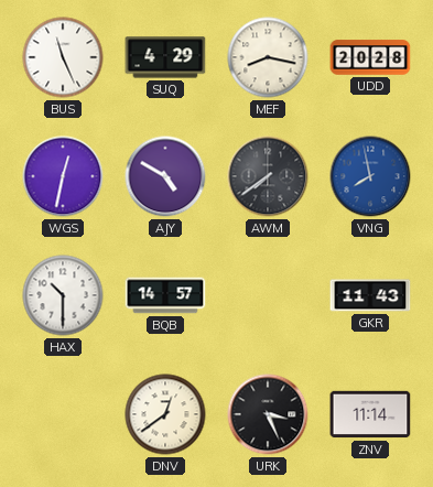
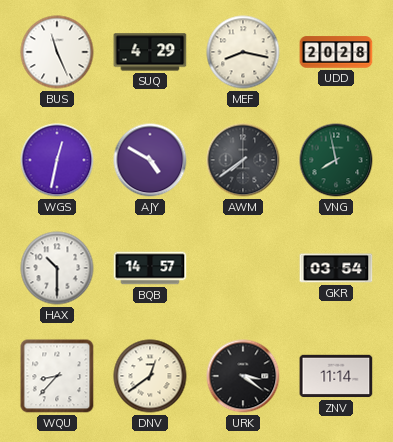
VNG dial: blue -> green
GKR: 11:43 -> 03:54
WQU: none -> 8:37
URK: 3:26 -> 3:21
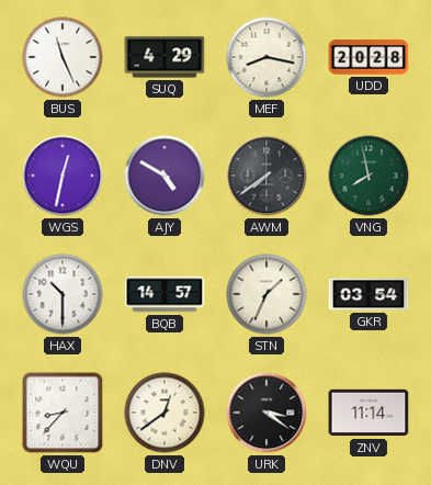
STN: none -> 1:34
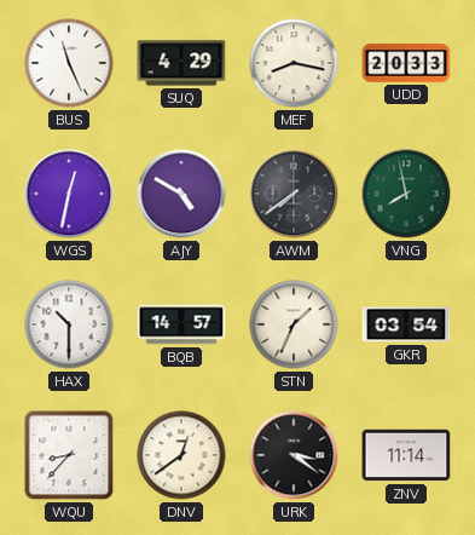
UDD: 20:28 -> 20:33
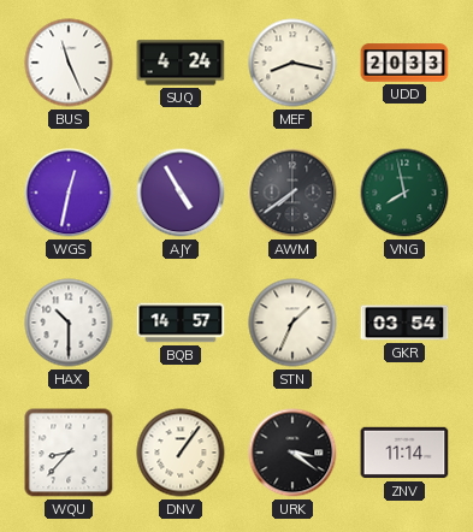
SUQ: 4:29 -> 4:24
AJY: 4:50 -> 4:55
DNV: 12:39 -> 1:06
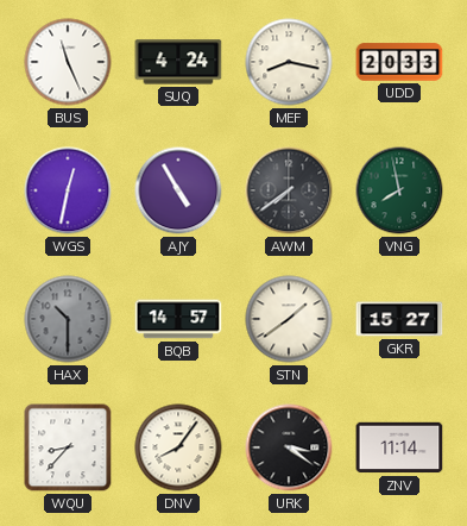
HAX dial: white -> grey
STN: 1:34 -> 1:39
GKR: 03:54 -> 15:27
DNV: 1:06 -> 8:06
